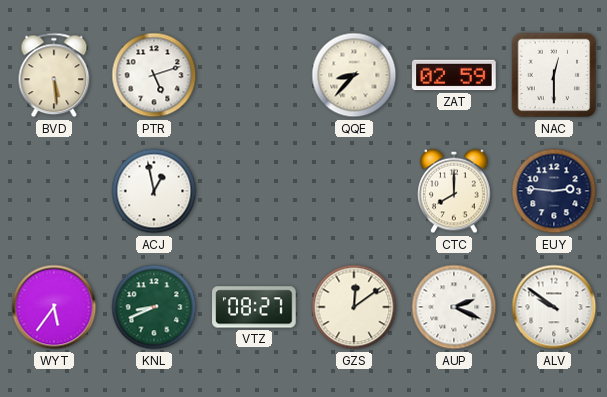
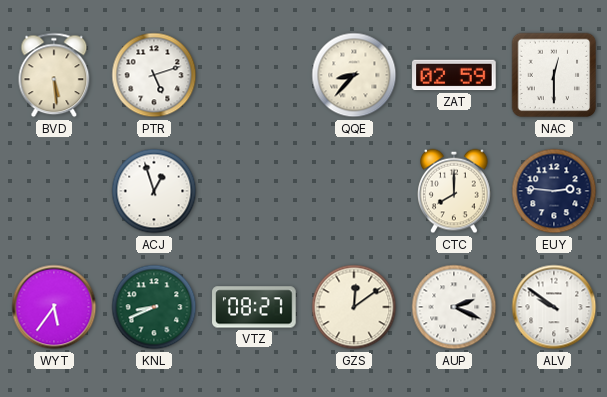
ACJ: 12:58 -> 12:57
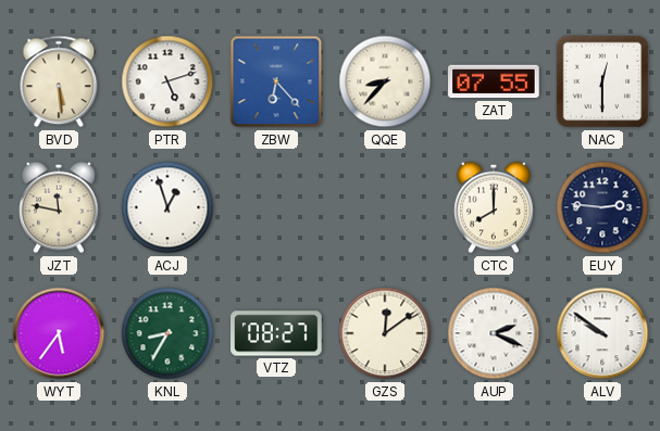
ZBW: none -> 6:23
ZAT: 02:59 -> 07:55
JZT: none -> 11:47
KNL: 8:41 -> 8:35
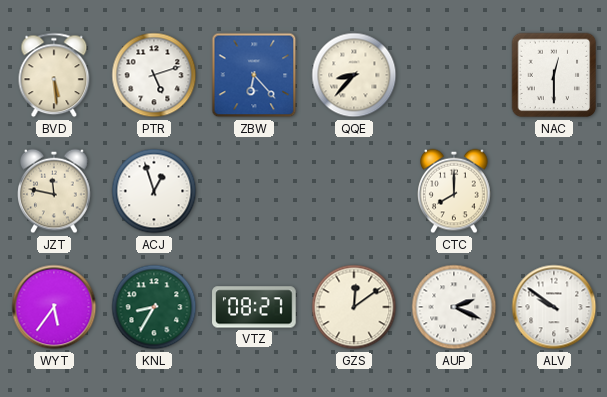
ZAT: 07:55 -> none
EUY: 2:46 -> none
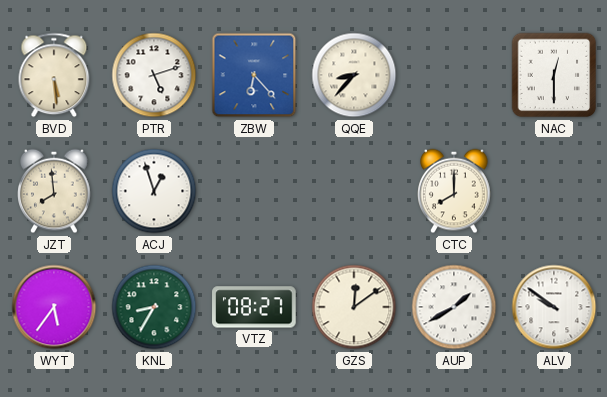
JZT: 11:47 -> 7:59
AUP: 2:19 -> 1:40
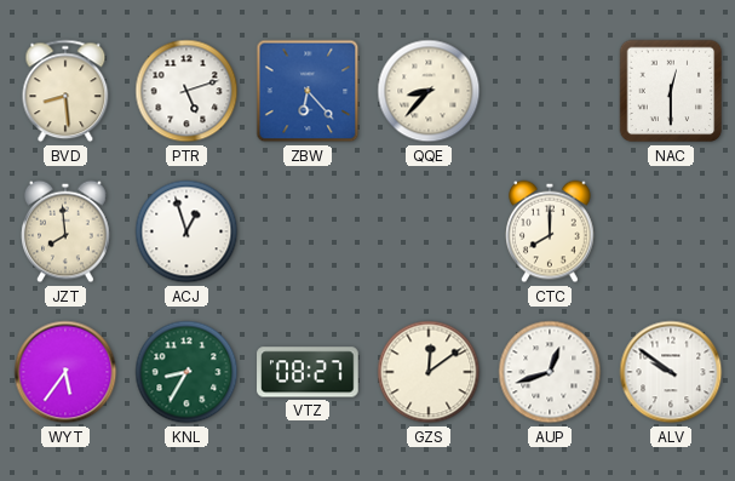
BVD: 5:29 -> 8:29
AUP: 1:40 -> 12:42
